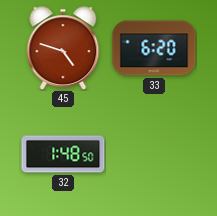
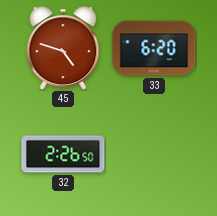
32: 1:48 -> 2:26
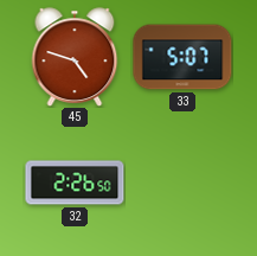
33: 6:20 -> 5:07
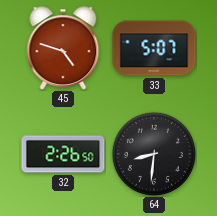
64: none -> 8:31
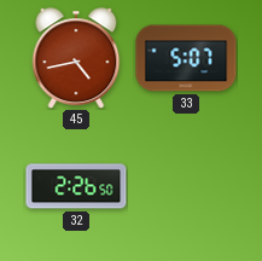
45: 4:48 -> 4:43
64: 8:31 -> none
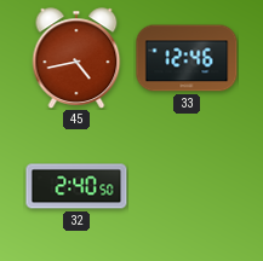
33: 5:07 -> 12:46
32: 2:26 -> 2:40
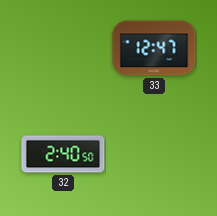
45: 4:43 -> none
33: 12:46 -> 12:47
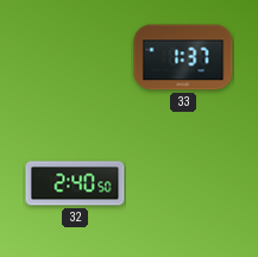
33: 12:47 -> 1:37
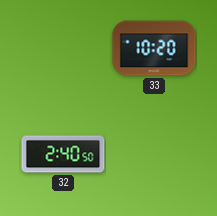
33: 1:37 -> 10:20
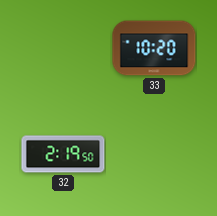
32: 2:40 -> 2:19
